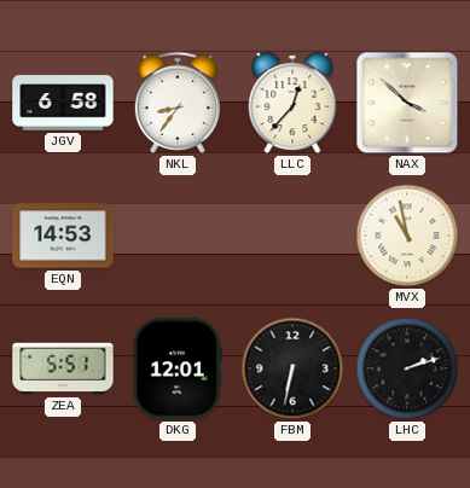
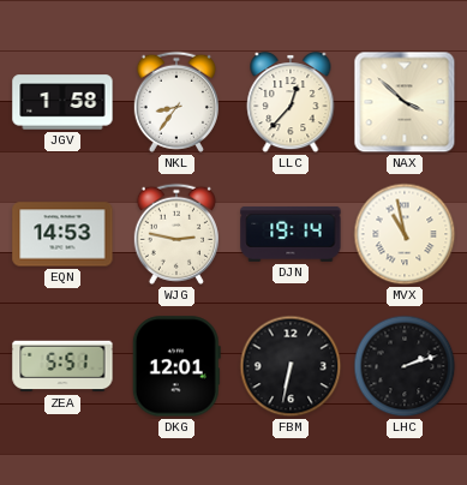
JGV: 6:58 -> 1:58
WJG: none -> 2:47
DJN: none -> 19:14
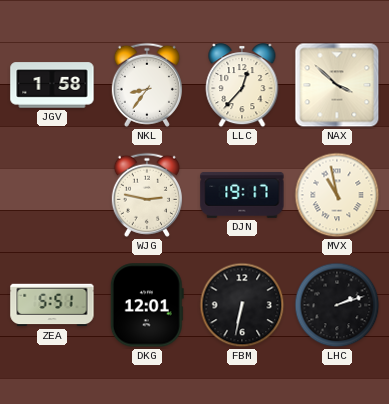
EQN: 14:53 -> none
DJN: 19:14 -> 19:17
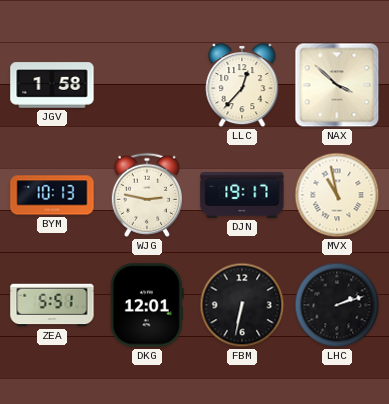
NKL: 8:36 -> none
BYM: none -> 10:13
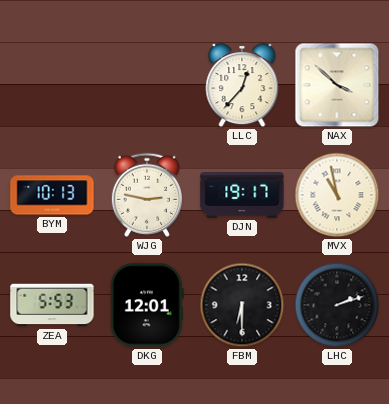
JGV: 1:58 -> none
ZEA: 5:51 -> 5:53
FBM: 6:32 -> 6:30
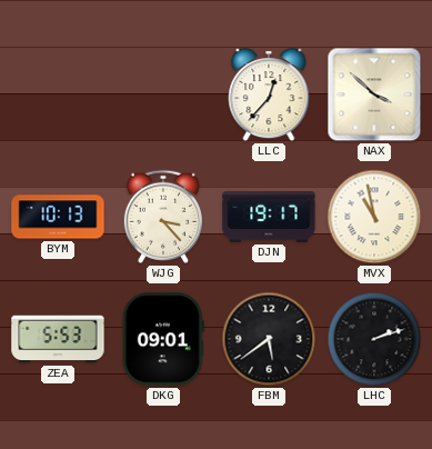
WJG: 2:47 -> 3:23
DKG: 12:01 -> 09:01
FBM: 6:30 -> 5:39
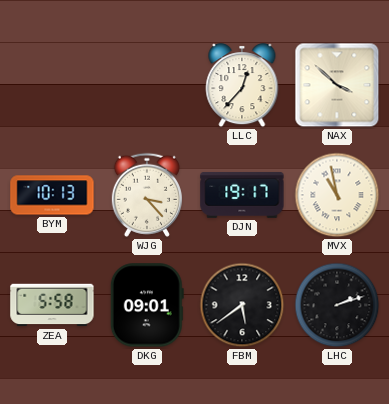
ZEA: 5:53 -> 5:58
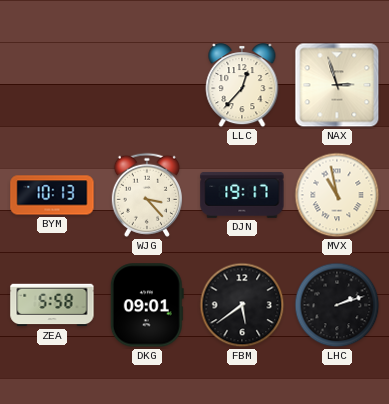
NAX: 3:52 -> 2:57
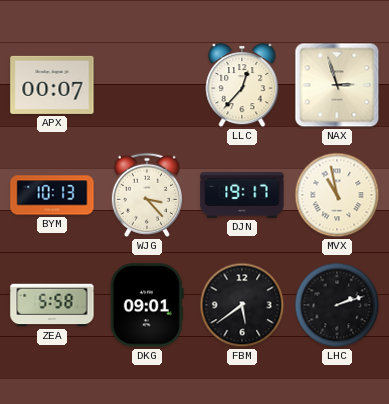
APX: none -> 00:07
